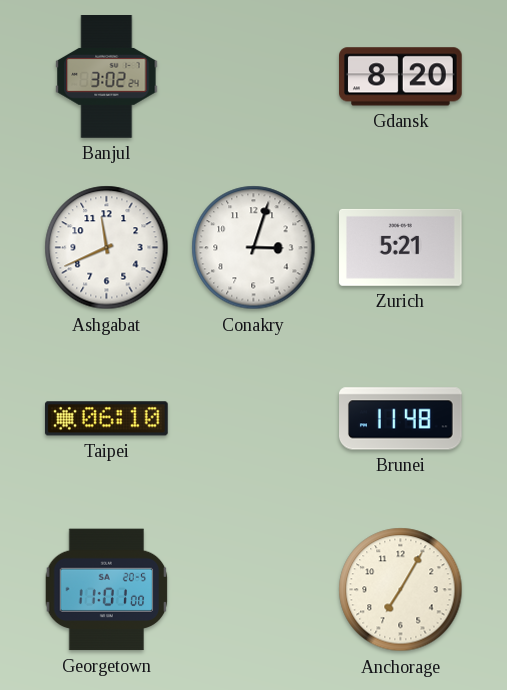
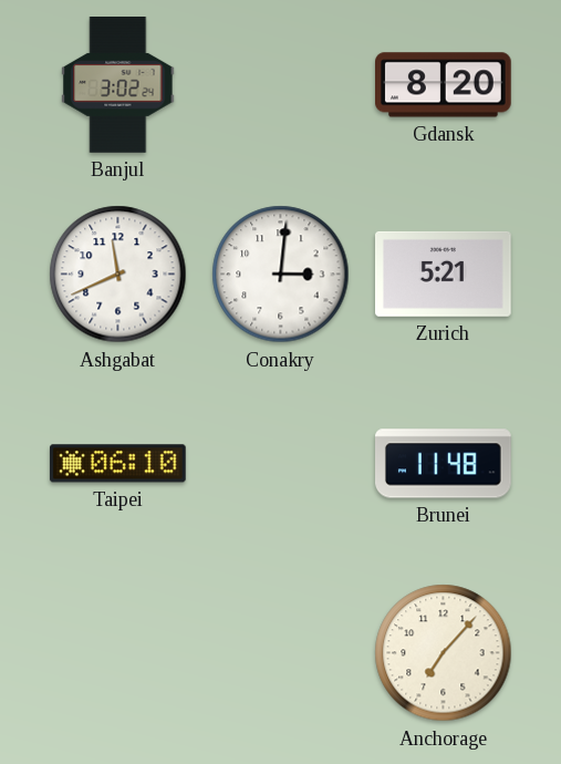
Conakry: 3:03 -> 3:01
Georgetown: 11:01 -> none
Anchorage: 7:05 -> 7:07
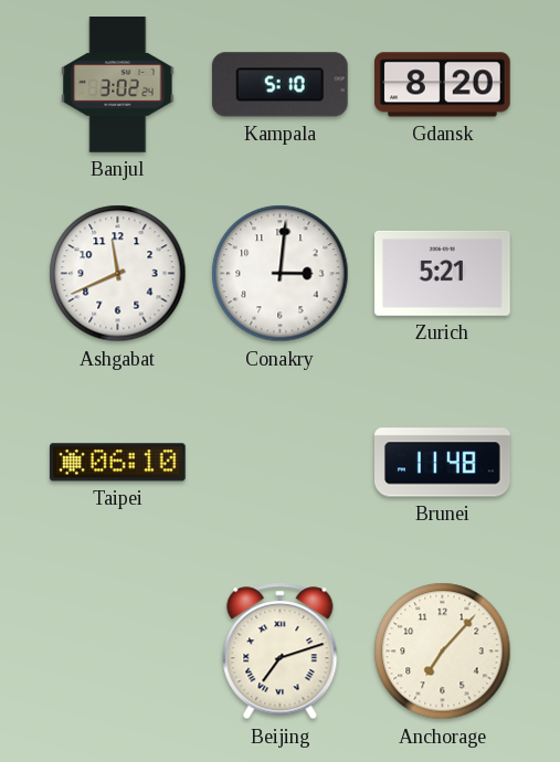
Kampala: none -> 5:10
Beijing: none -> 7:12
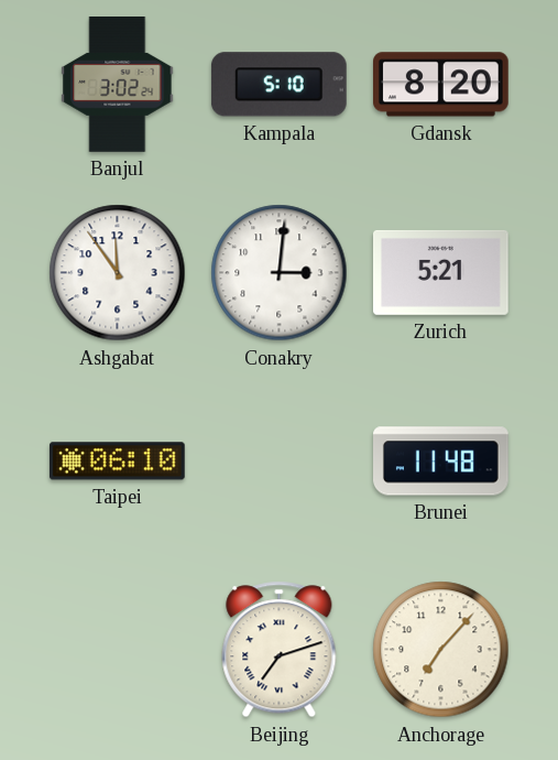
Ashgabat: 11:41 -> 11:54
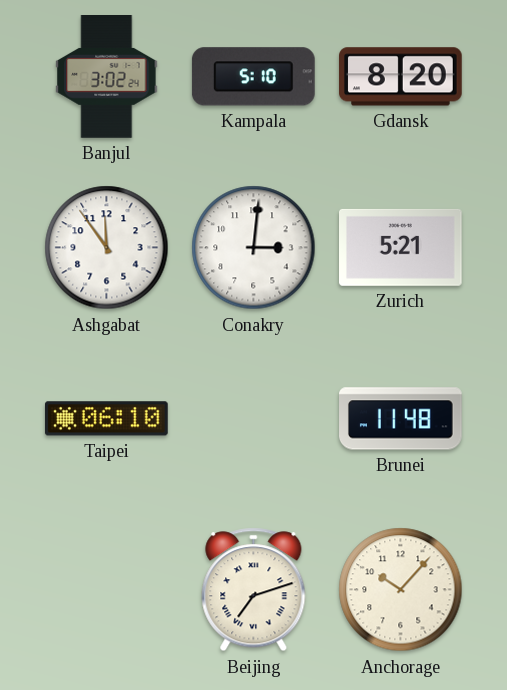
Anchorage: 7:07 -> 10:07
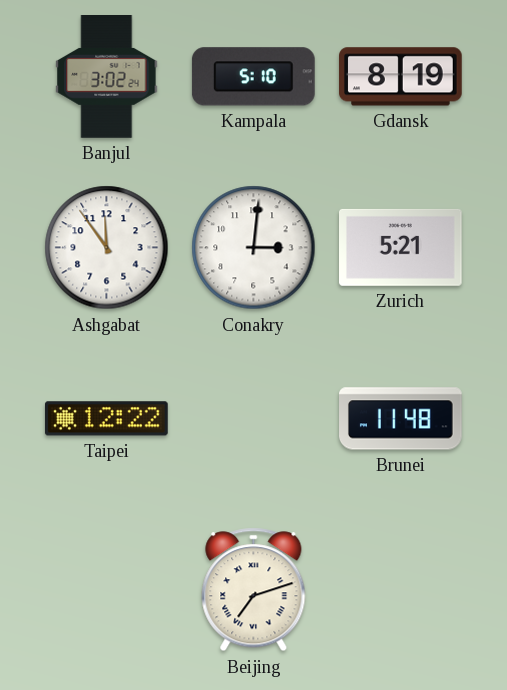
Gdansk: 8:20 -> 8:19
Taipei: 06:10 -> 12:22
Anchorage: 10:07 -> none
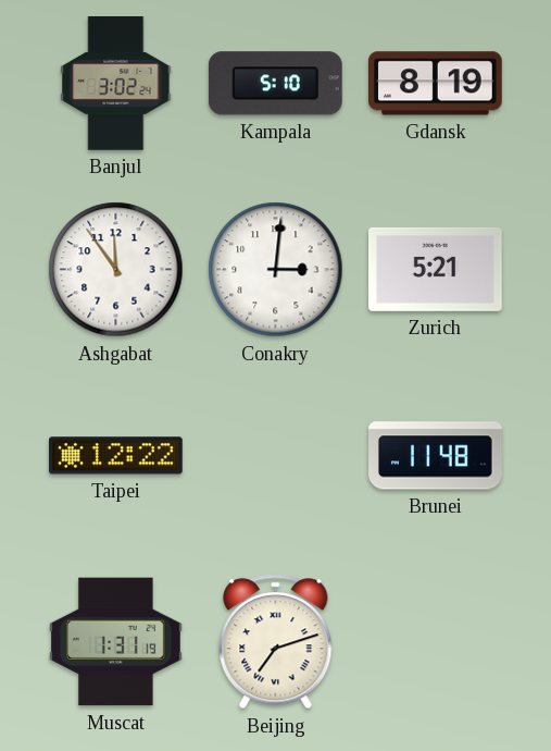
Muscat: none -> 1:31
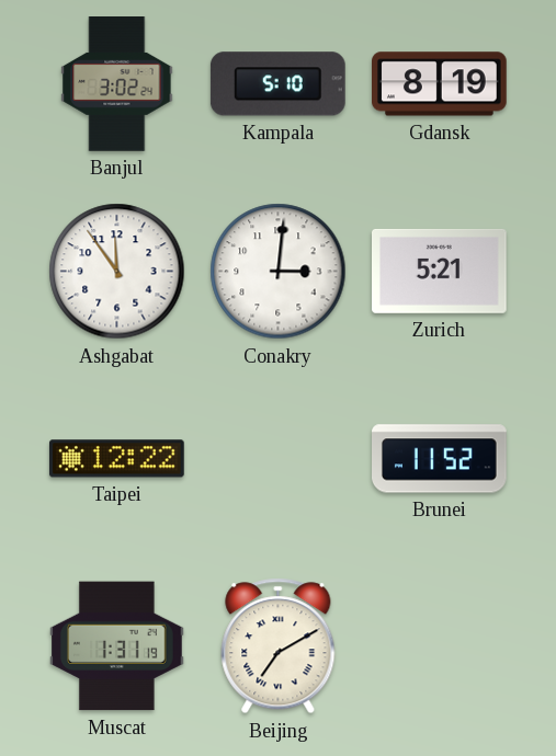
Brunei: 11:48 -> 11:52
Beijing: 7:12 -> 7:10
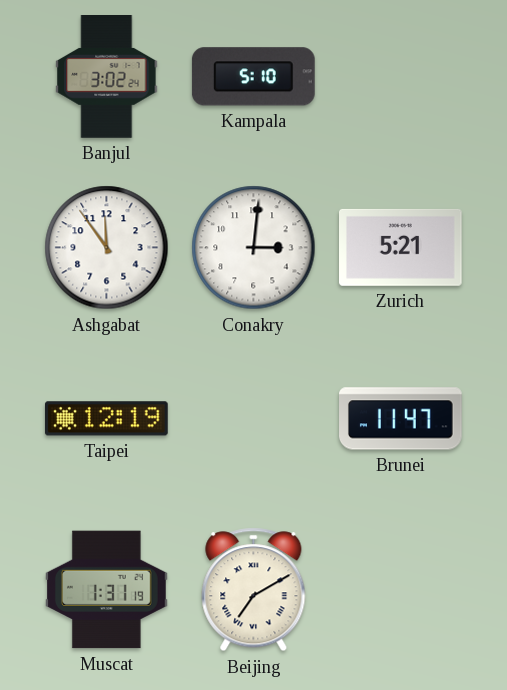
Gdansk: 8:19 -> none
Taipei: 12:22 -> 12:19
Brunei: 11:52 -> 11:47
